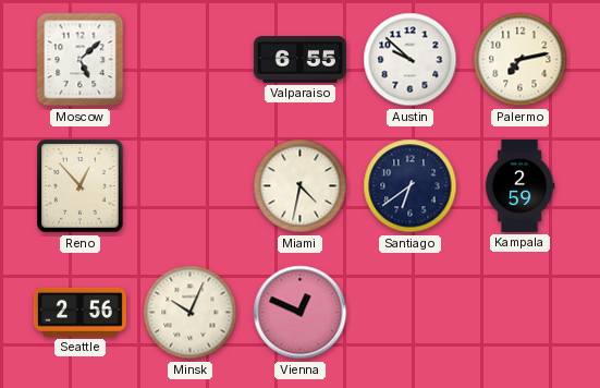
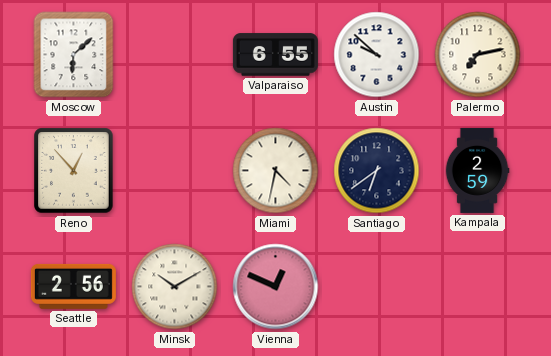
Moscow: 5:08 -> 6:08
Minsk: 10:04 -> 10:10
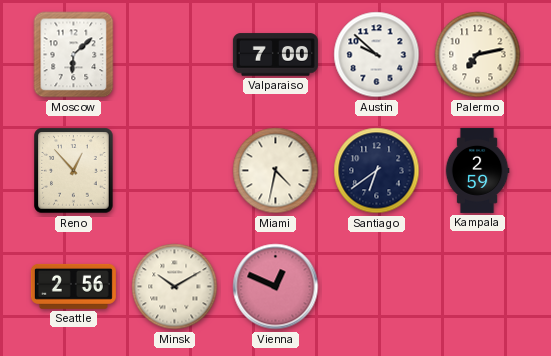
Valparaiso: 6:55 -> 7:00
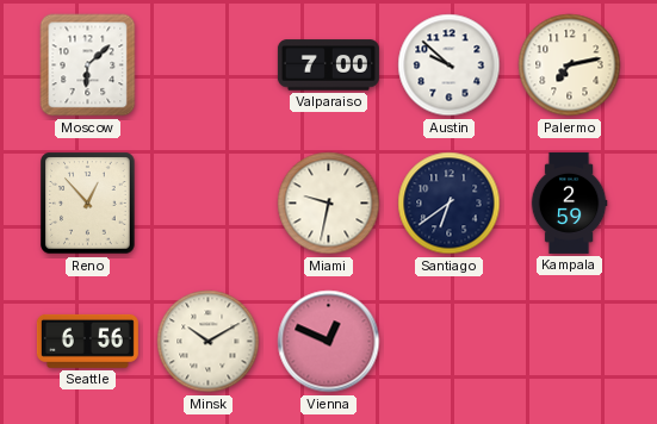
Miami: 4:32 -> 9:32
Seattle: 2:56 -> 6:56
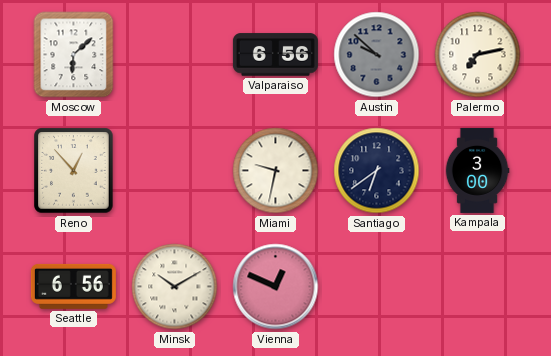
Valparaiso: 7:00 -> 6:56
Austin dial: white -> grey
Kampala: 2:59 -> 3:00
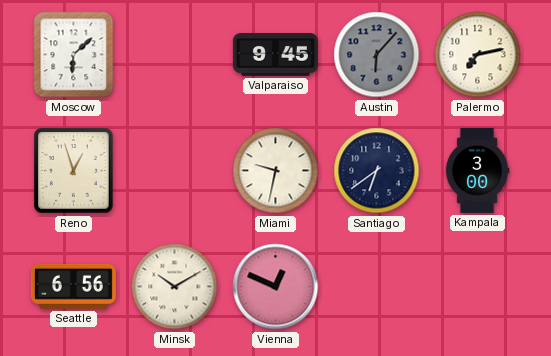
Valparaiso: 6:56 -> 9:45
Austin: 9:52 -> 6:07
Reno: 12:53 -> 12:57
